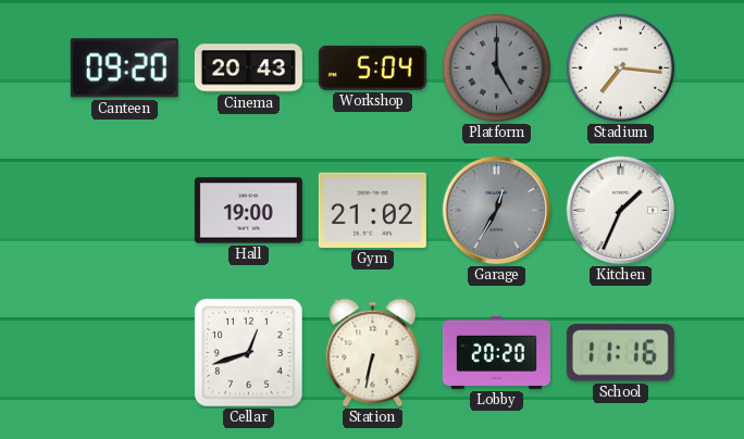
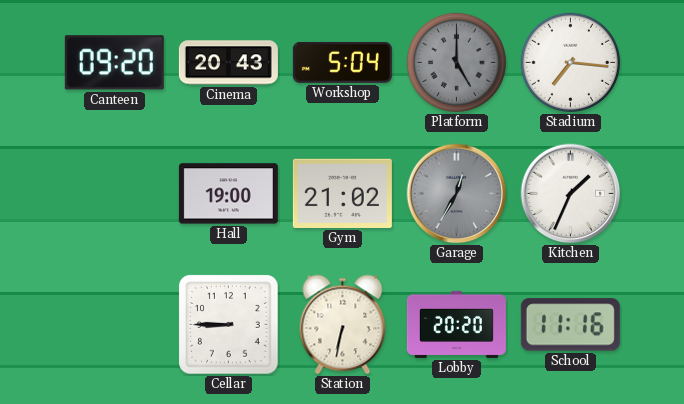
Cellar: 12:42 -> 8:45
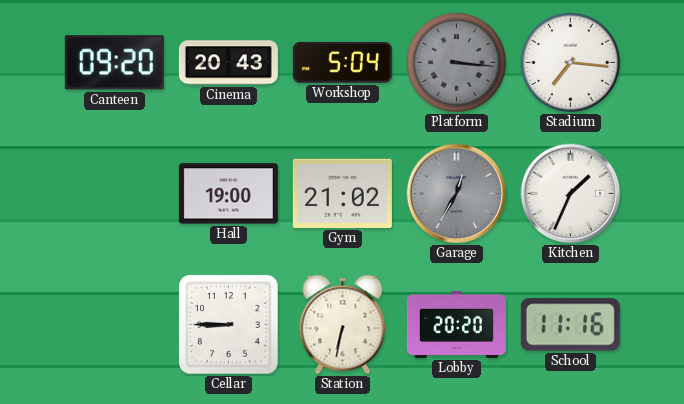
Platform: 5:00 -> 3:16
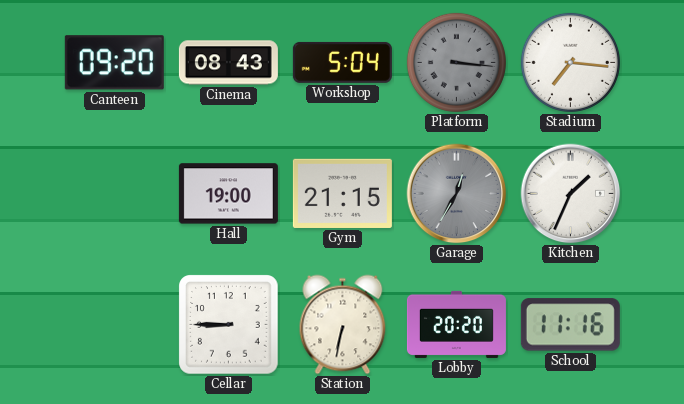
Cinema: 20:43 -> 08:43
Gym: 21:02 -> 21:15
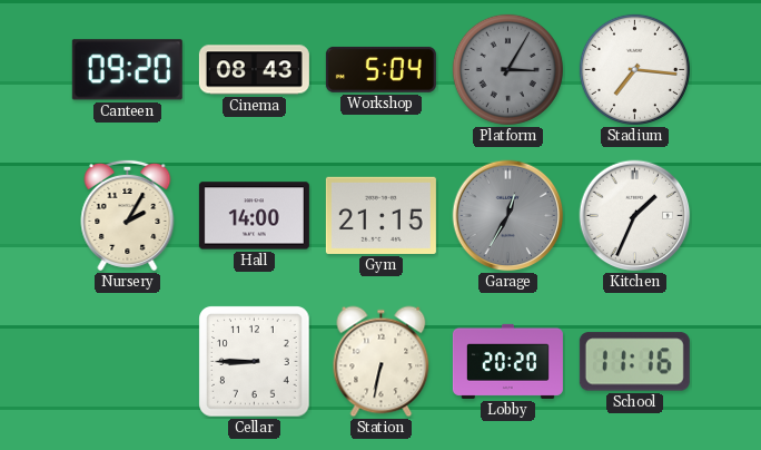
Platform: 3:16 -> 3:05
Nursery: none -> 2:05
Hall: 19:00 -> 14:00
